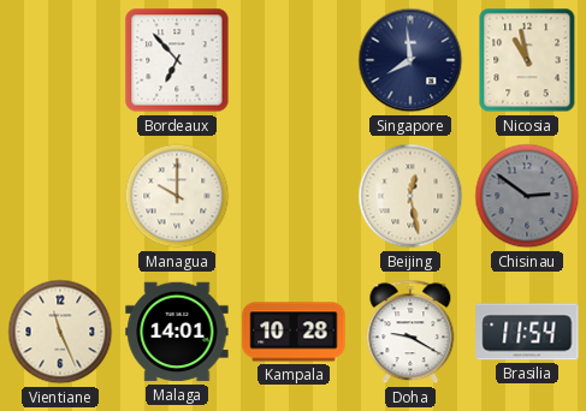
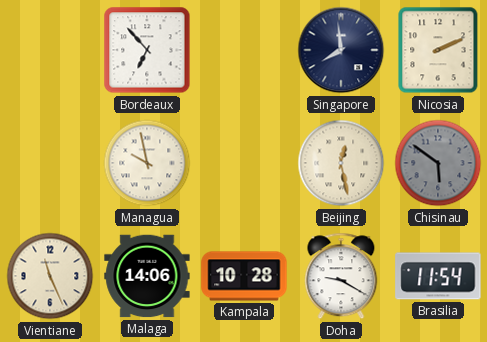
Nicosia: 10:58 -> 2:11
Managua: 10:00 -> 9:58
Chisinau: 2:51 -> 5:51
Malaga: 14:01 -> 14:06
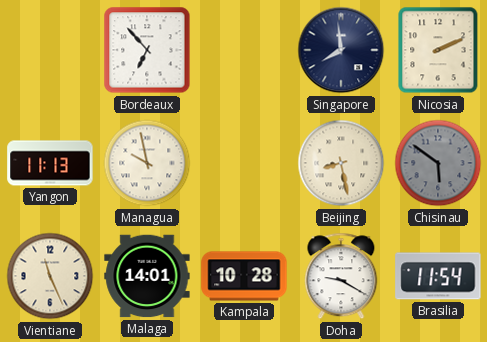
Yangon: none -> 11:13
Beijing: 12:28 -> 8:28
Malaga: 14:06 -> 14:01
